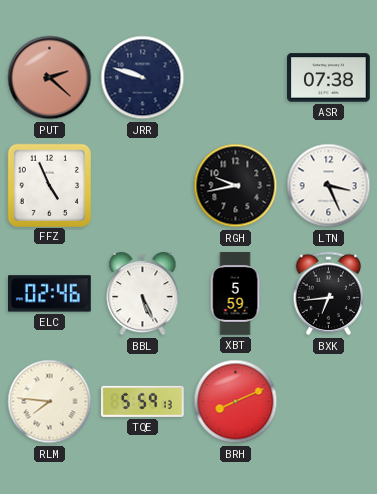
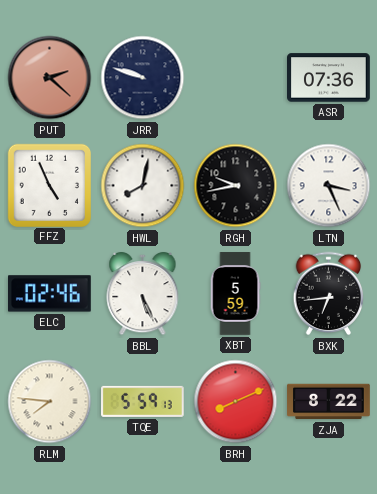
ASR: 07:38 -> 07:36
HWL: none -> 8:02
ZJA: none -> 8:22
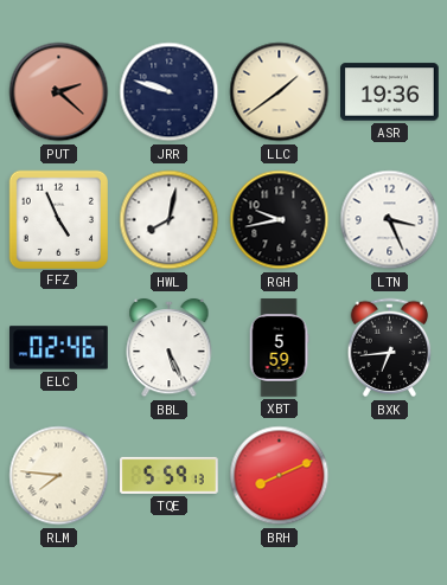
LLC: none -> 1:39
ASR: 07:36 -> 19:36
ZJA: 8:22 -> none
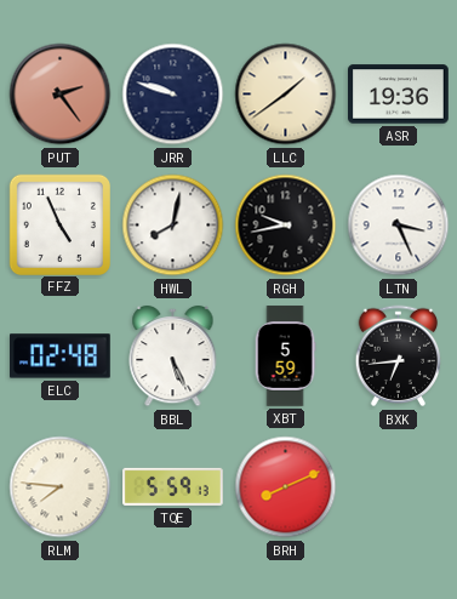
PUT: 2:22 -> 2:24
ELC: 02:46 -> 02:48
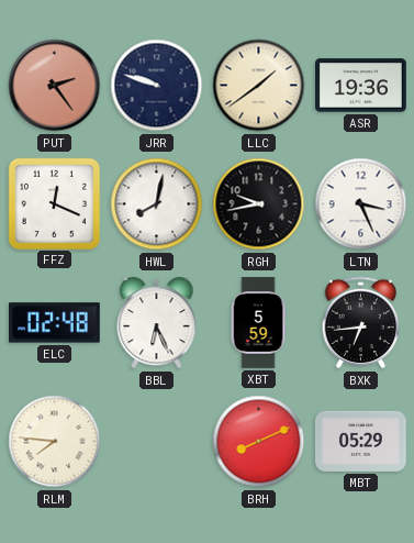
FFZ: 4:56 -> 12:19
BBL: 5:26 -> 6:26
TQE: 5:59 -> none
MBT: none -> 05:29
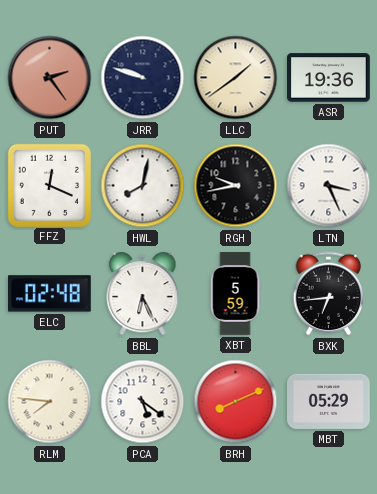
PCA: none -> 5:21
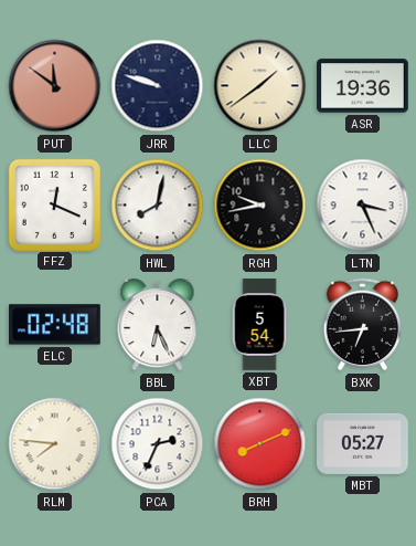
PUT: 2:24 -> 11:51
XBT: 5:59 -> 5:54
PCA: 5:21 -> 2:34
MBT: 05:29 -> 05:27
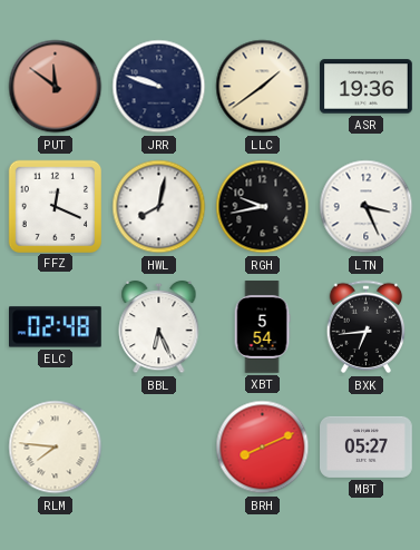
PCA: 2:34 -> none
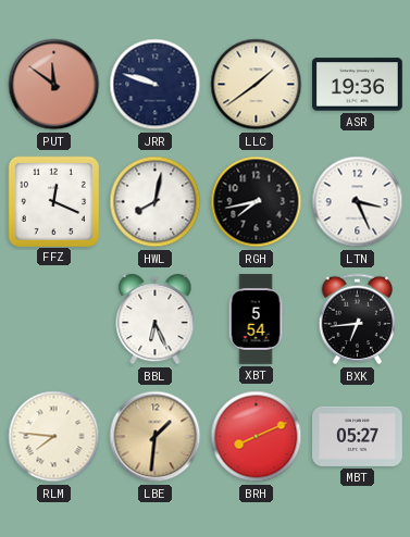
RGH: 9:43 -> 7:43
ELC: 02:48 -> none
LBE: none -> 1:31
